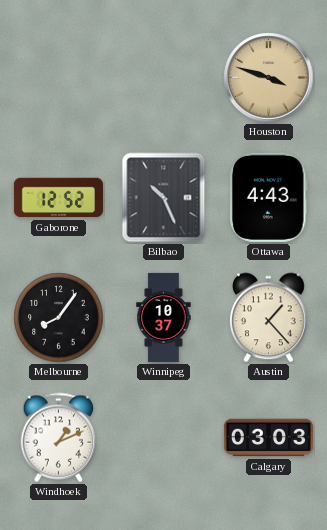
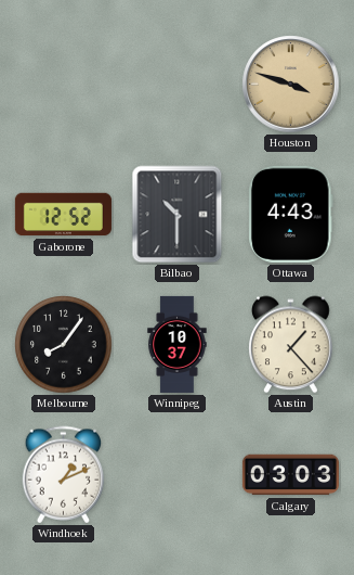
Bilbao: 10:26 -> 10:30
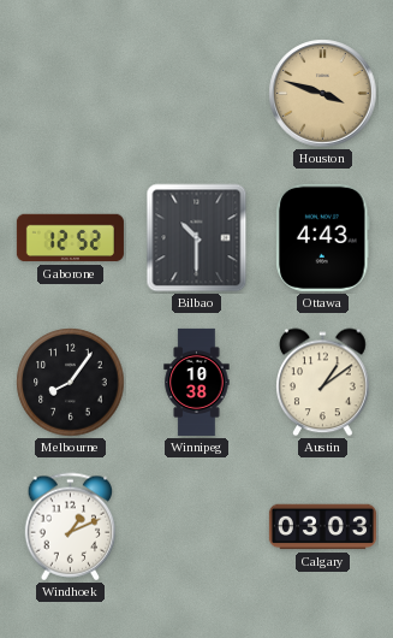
Winnipeg: 10:37 -> 10:38
Austin: 1:23 -> 1:09
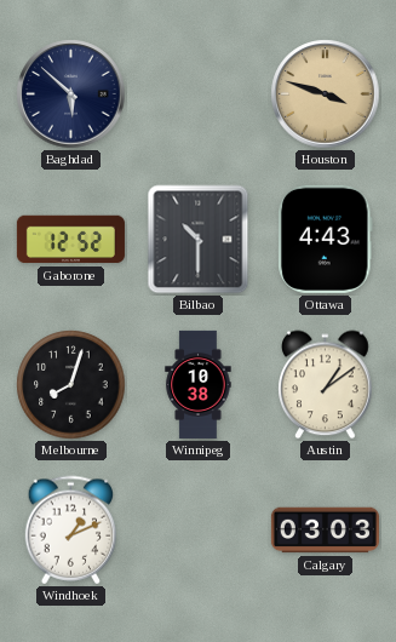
Baghdad: none -> 5:52
Melbourne: 8:06 -> 8:03
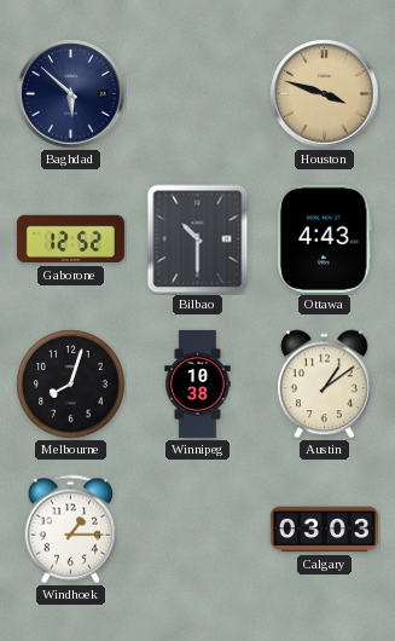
Windhoek: 1:11 -> 1:15
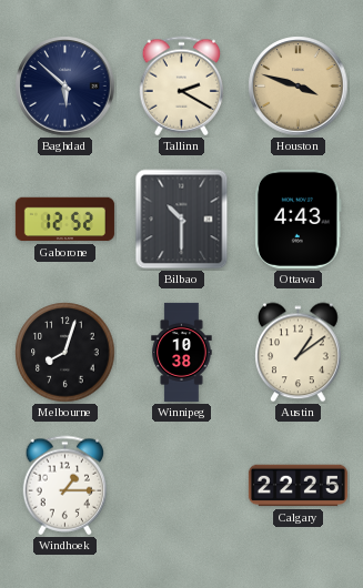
Tallinn: none -> 2:20
Calgary: 03:03 -> 22:25
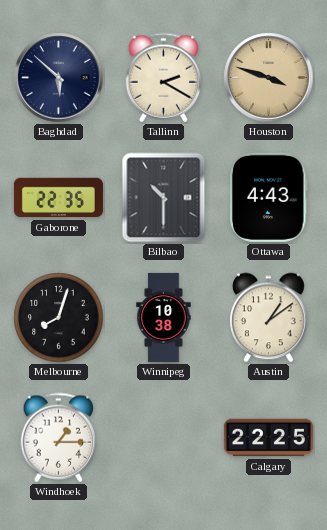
Gaborone: 12:52 -> 22:35
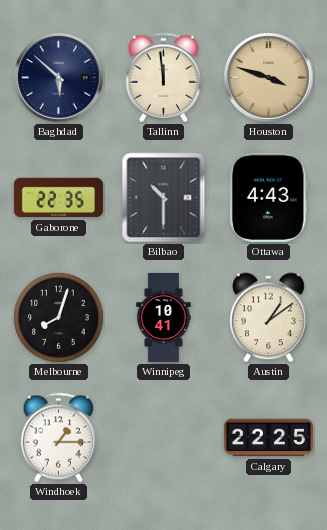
Tallinn: 2:20 -> 11:59
Winnipeg: 10:38 -> 10:41
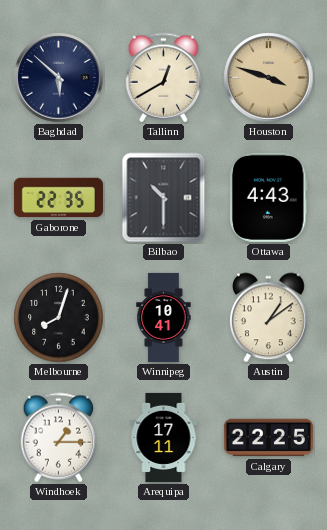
Tallinn: 11:59 -> 12:40
Arequipa: none -> 17:11
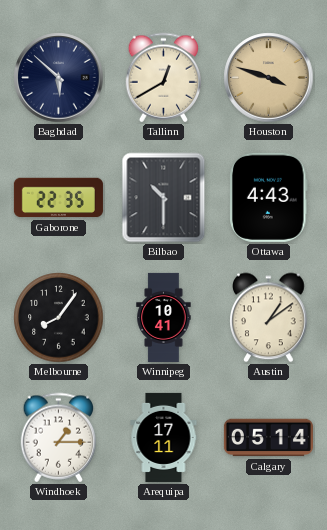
Melbourne: 8:03 -> 8:06
Calgary: 22:25 -> 05:14
